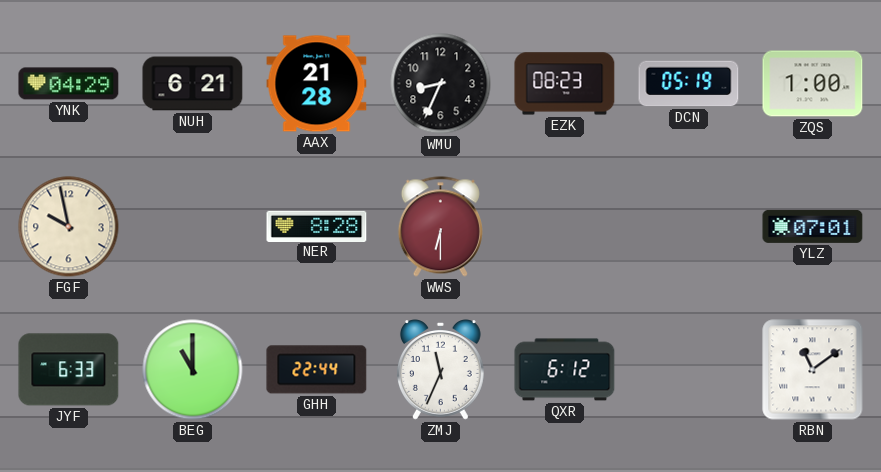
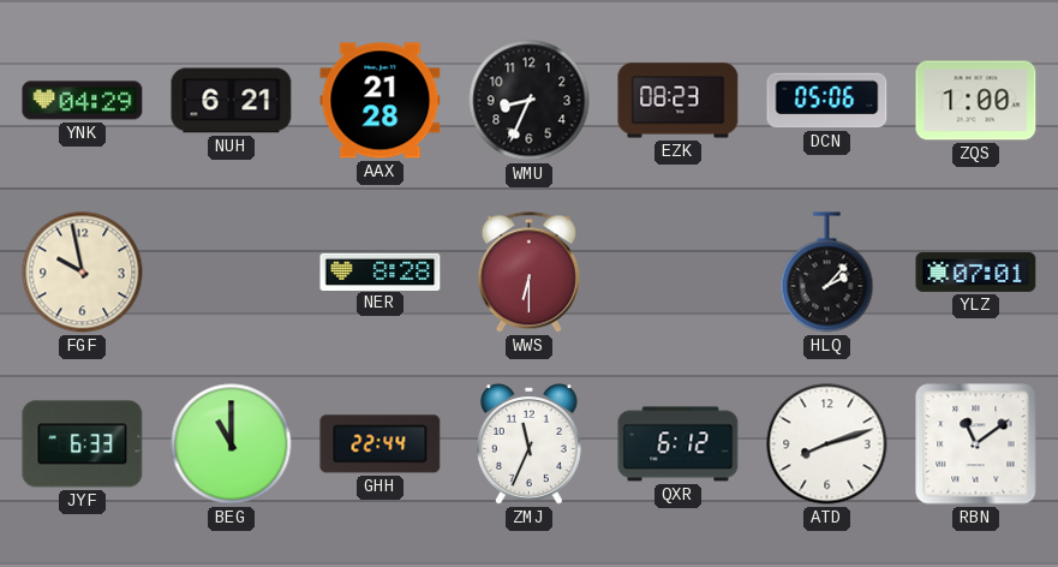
DCN: 05:19 -> 05:06
HLQ: none -> 2:07
ATD: none -> 8:12
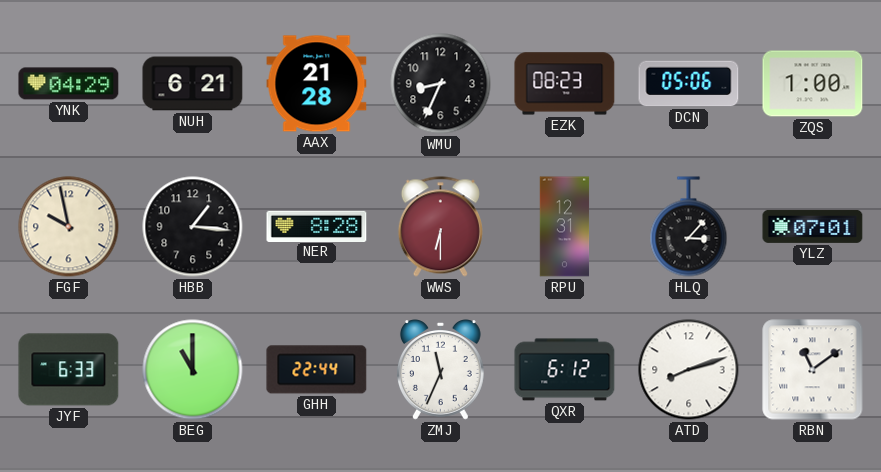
HBB: none -> 1:16
RPU: none -> 12:31
HLQ: 2:07 -> 3:07
